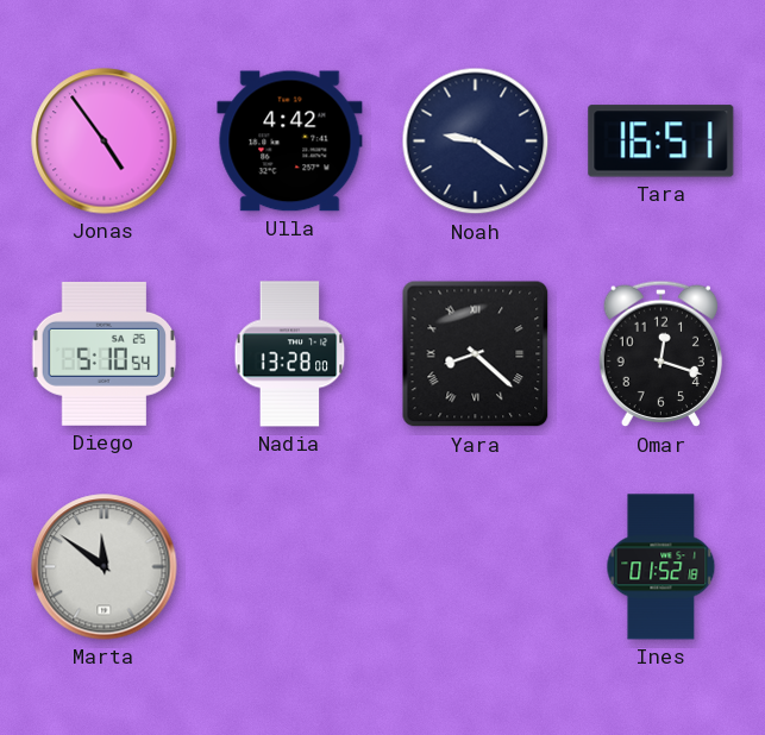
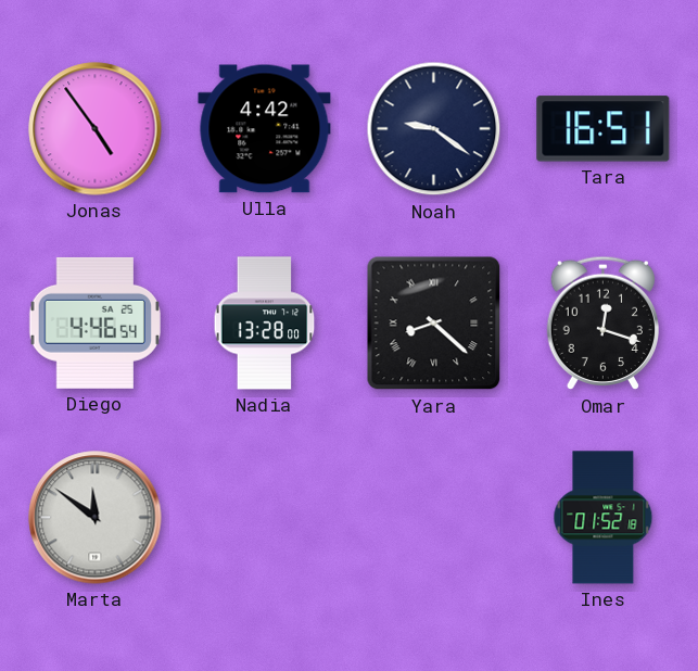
Diego: 5:10 -> 4:46
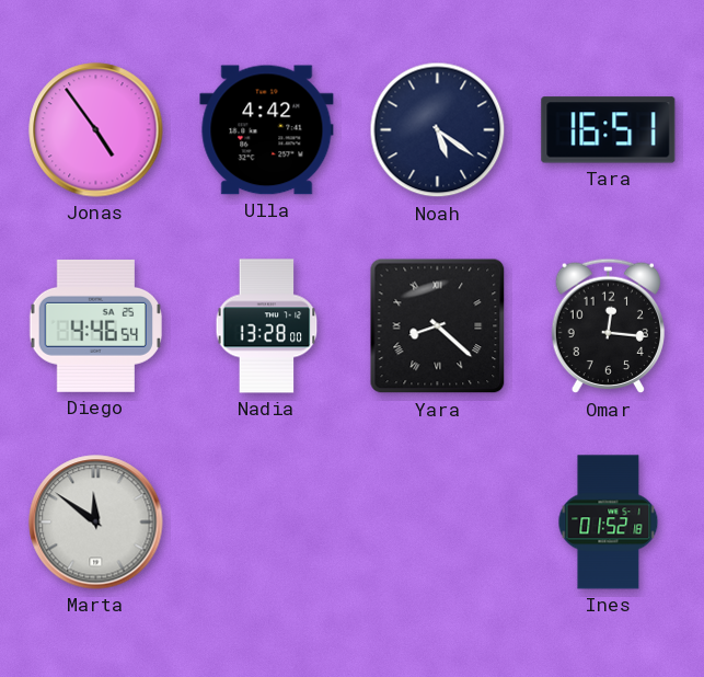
Noah: 9:21 -> 5:21
Omar: 12:18 -> 12:16
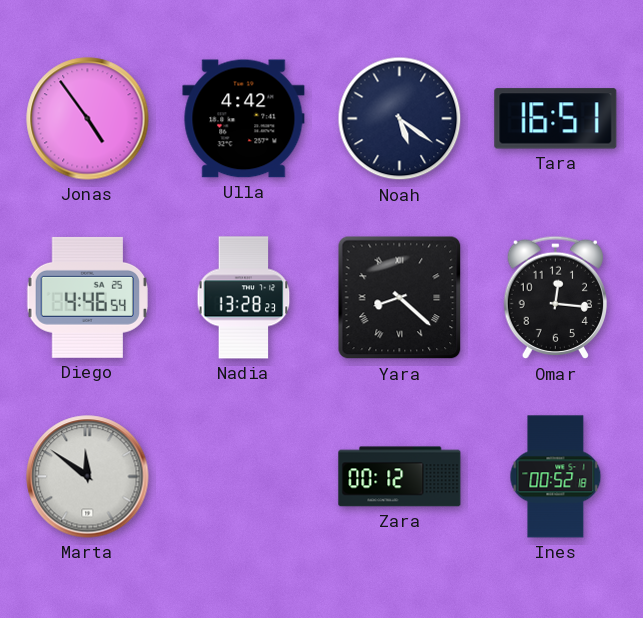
Nadia: 13:28:00 -> 13:28:23
Zara: none -> 00:12
Ines: 01:52 -> 00:52
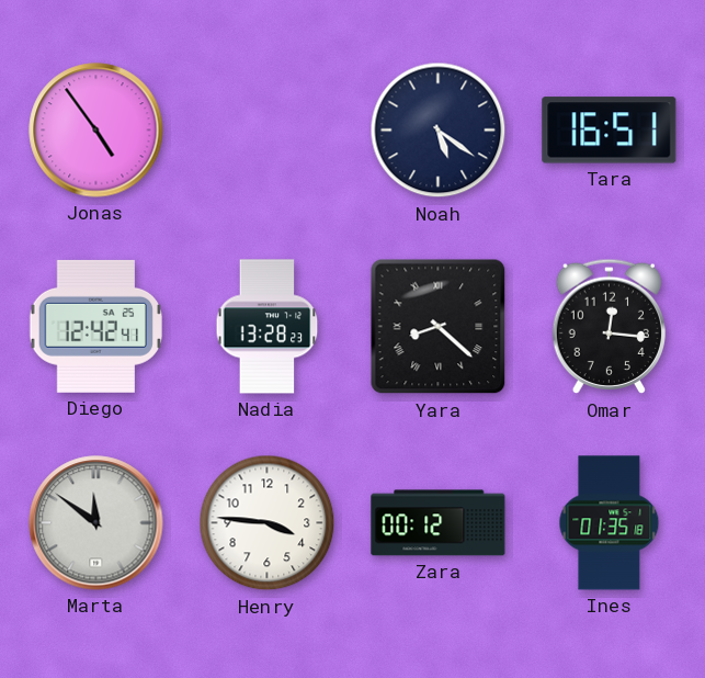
Ulla: 4:42 -> none
Diego: 4:46 -> 12:42
Henry: none -> 3:46
Ines: 00:52 -> 01:35
